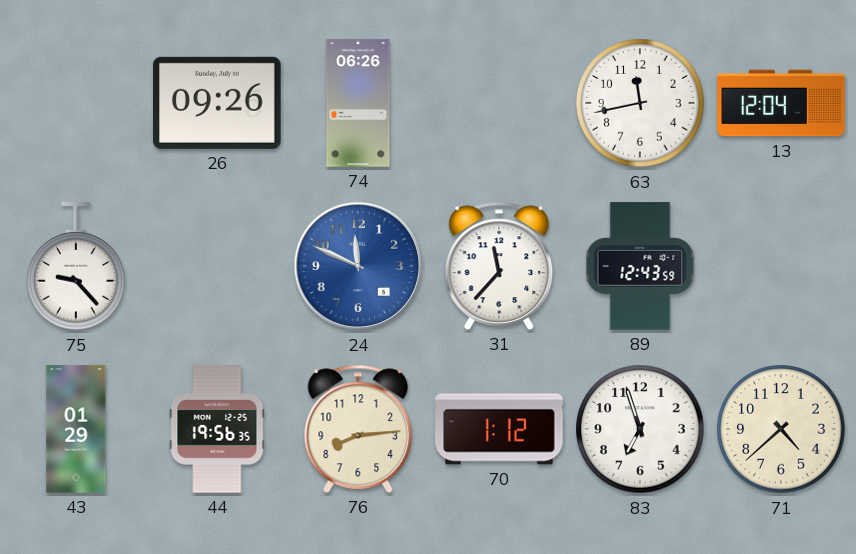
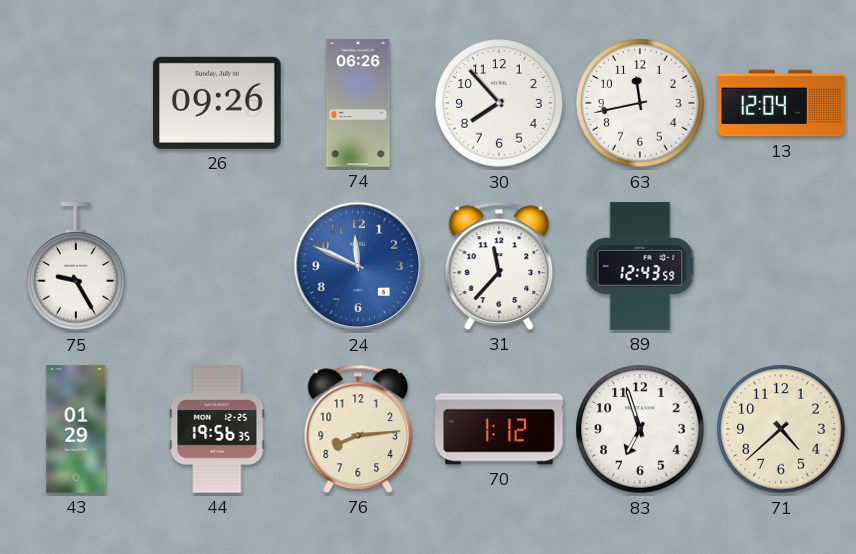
30: none -> 7:53
75: 9:23 -> 9:25
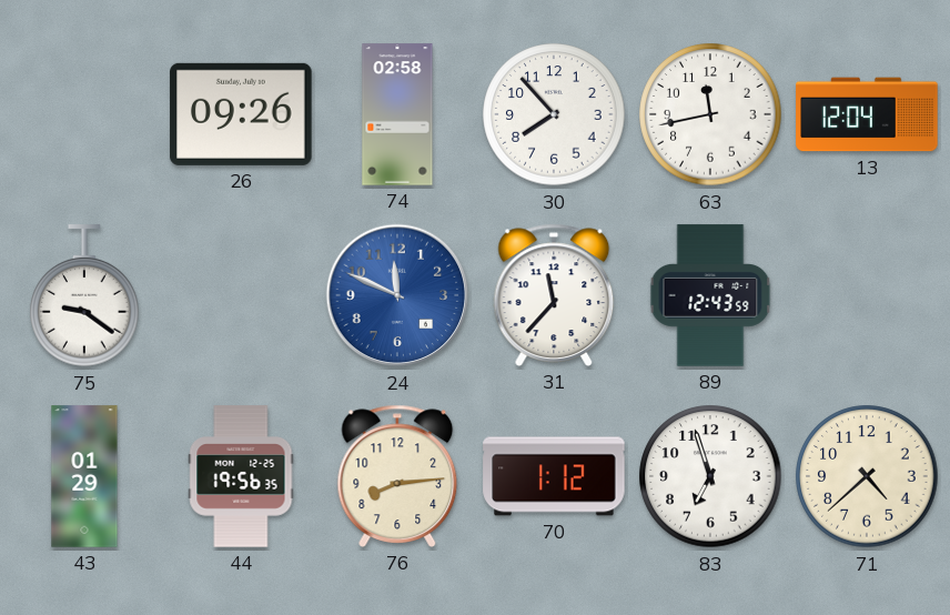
74: 06:26 -> 02:58
75: 9:25 -> 9:21
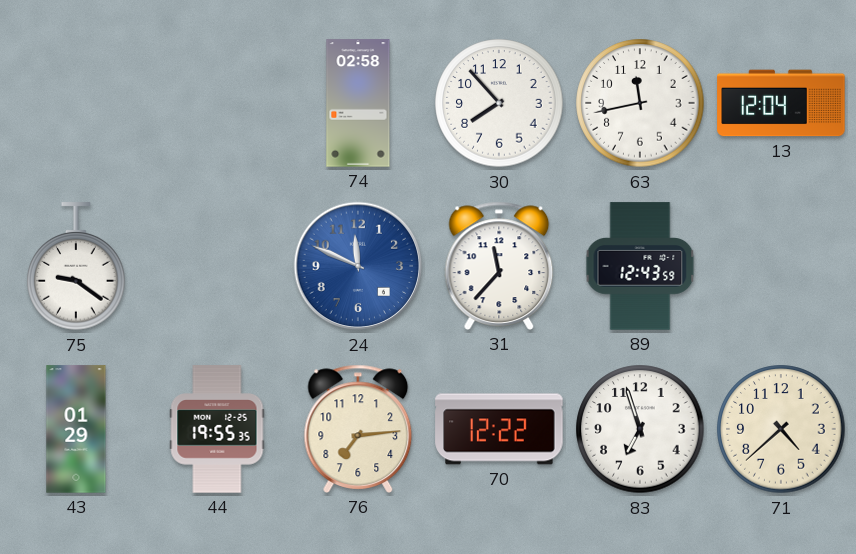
26: 09:26 -> none
44: 19:56 -> 19:55
76: 8:14 -> 7:14
70: 1:12 -> 12:22
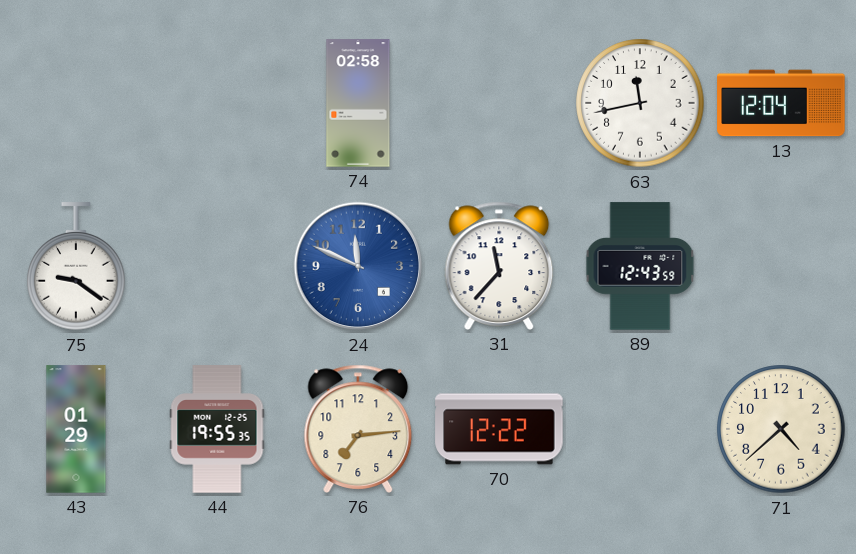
30: 7:53 -> none
83: 6:57 -> none
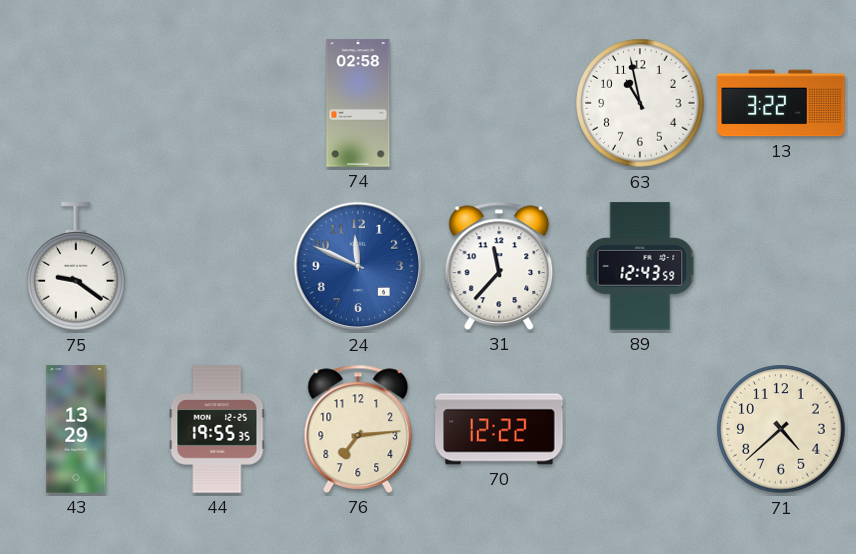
63: 11:43 -> 10:58
13: 12:04 -> 3:22
43: 01:29 -> 13:29
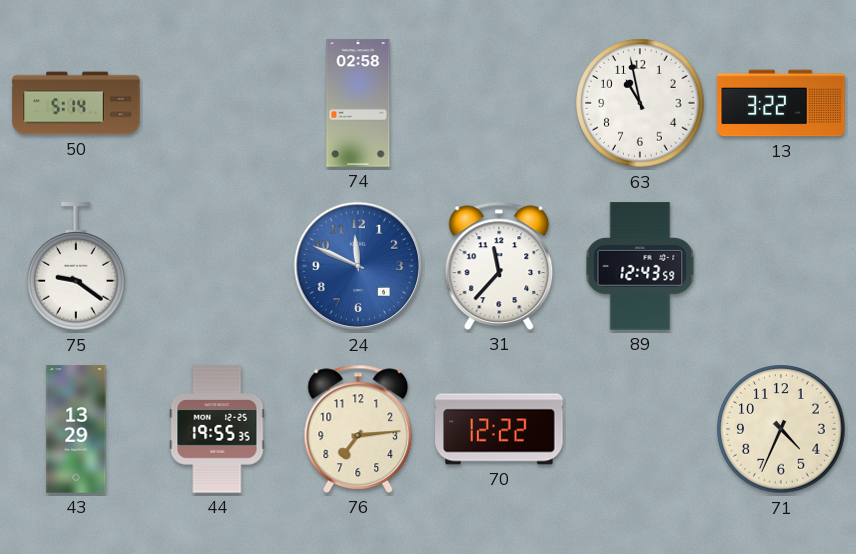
50: none -> 5:14
71: 4:38 -> 4:34
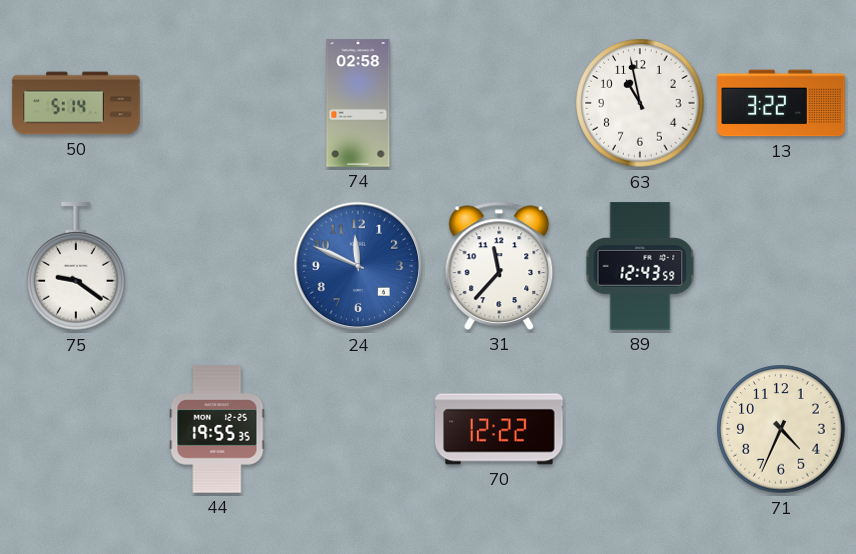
43: 13:29 -> none
76: 7:14 -> none
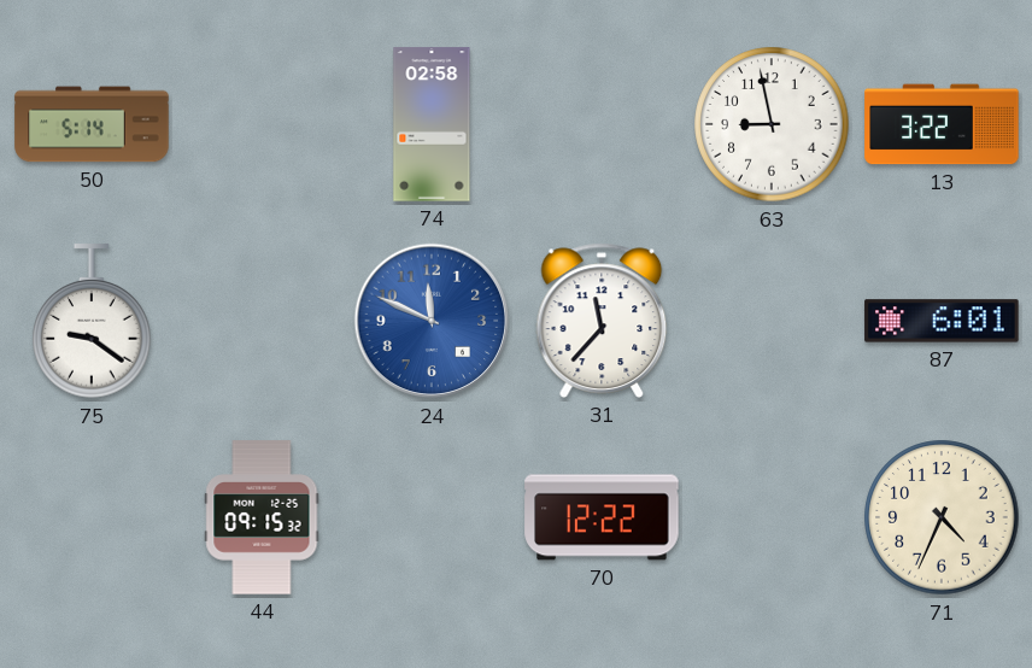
63: 10:58 -> 8:58
89: 12:43 -> none
87: none -> 6:01
44: 19:55 -> 09:15
